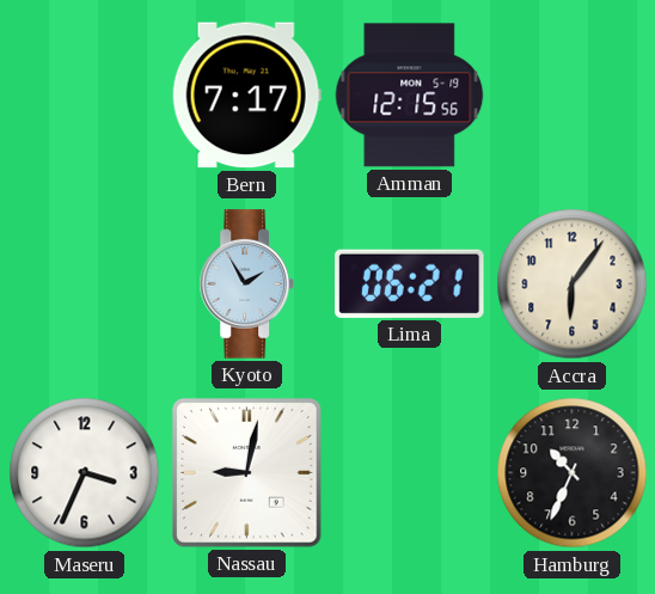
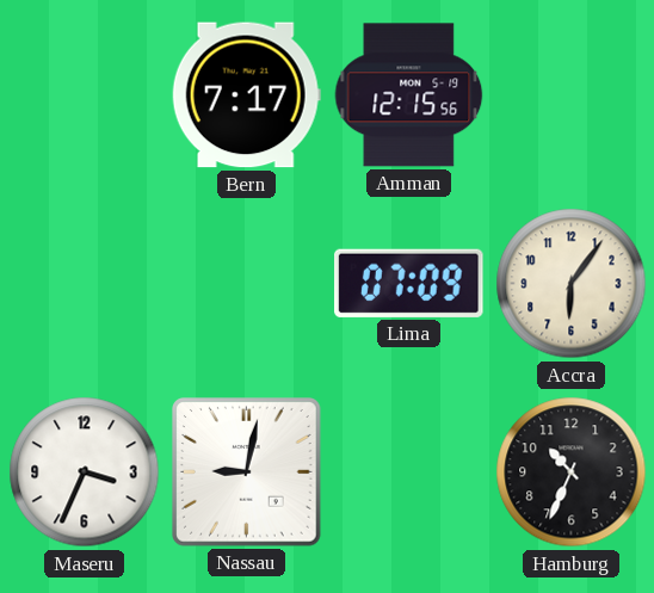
Kyoto: 1:55 -> none
Lima: 06:21 -> 07:09
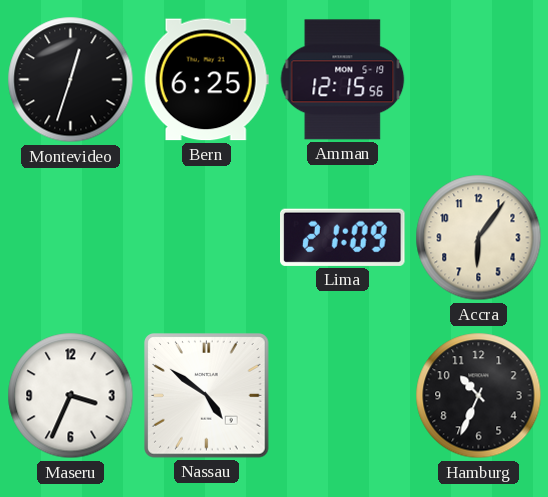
Montevideo: none -> 12:33
Bern: 7:17 -> 6:25
Lima: 07:09 -> 21:09
Nassau: 9:02 -> 4:51
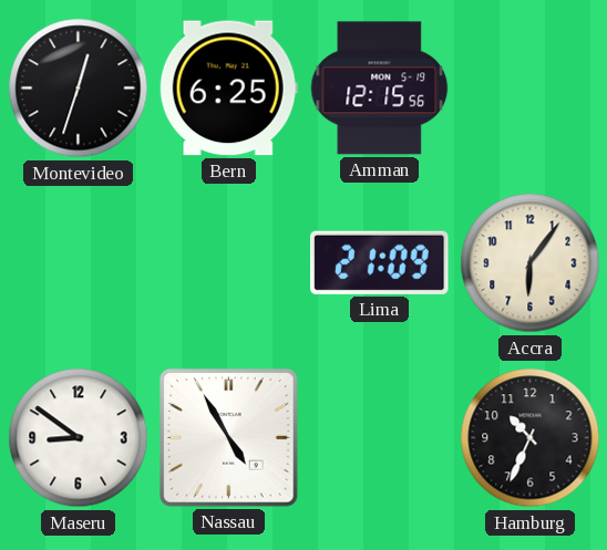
Maseru: 3:34 -> 8:51
Nassau: 4:51 -> 4:55
